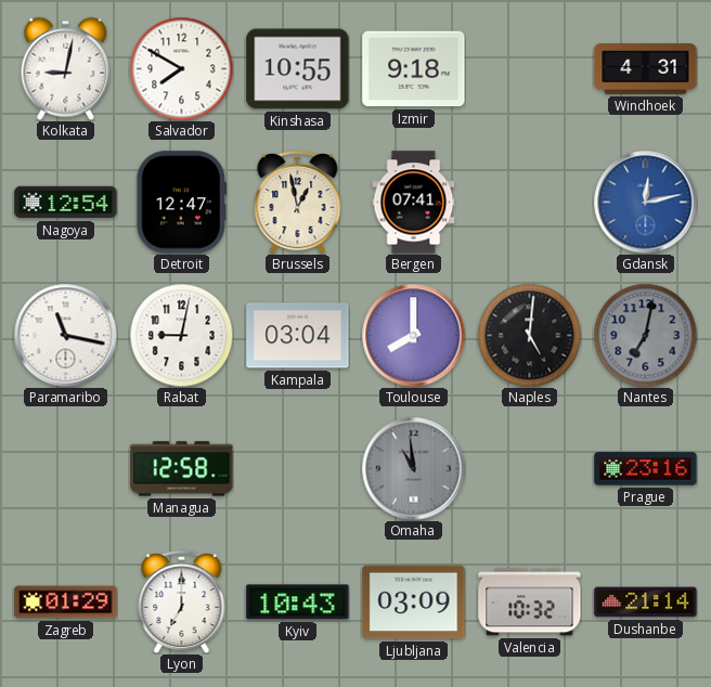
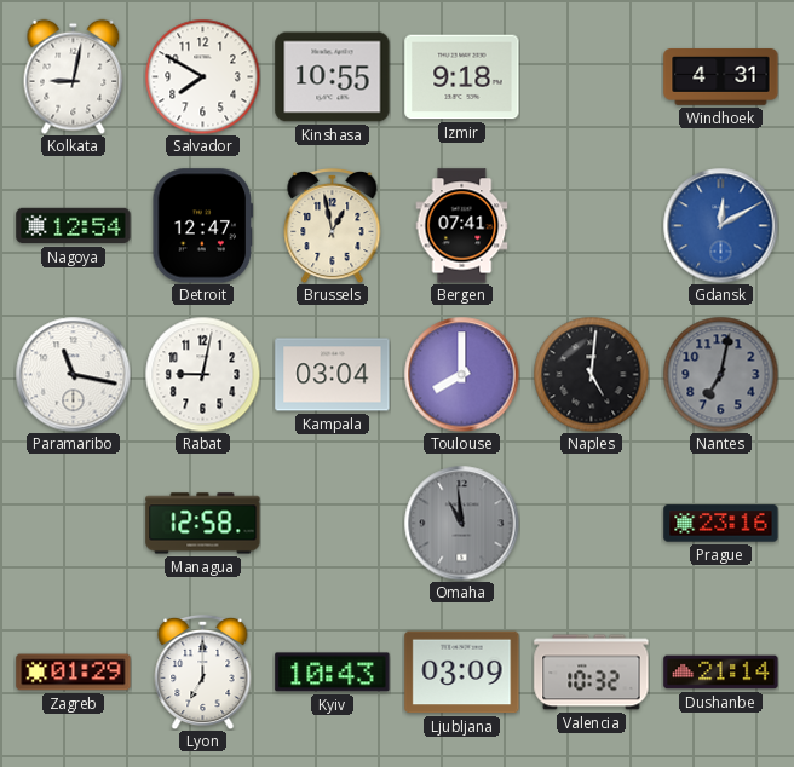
Gdansk: 12:13 -> 12:10
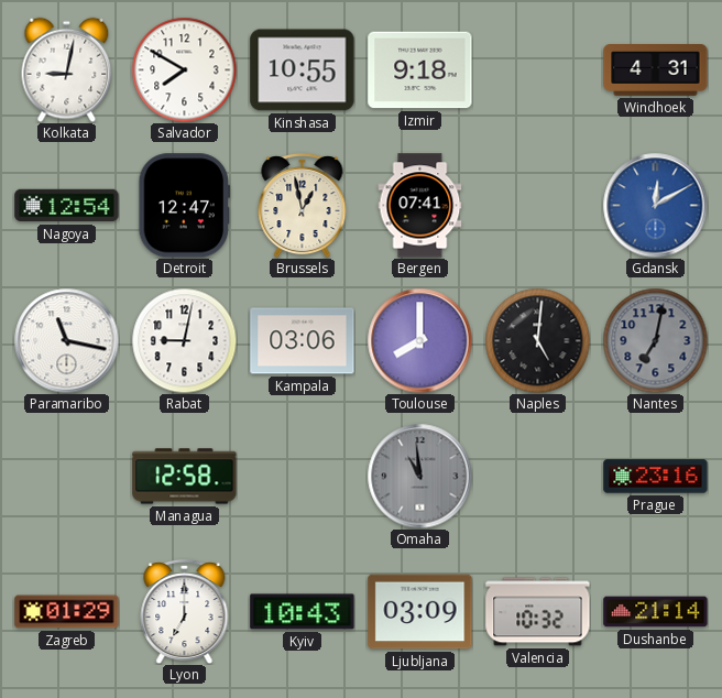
Kampala: 03:04 -> 03:06
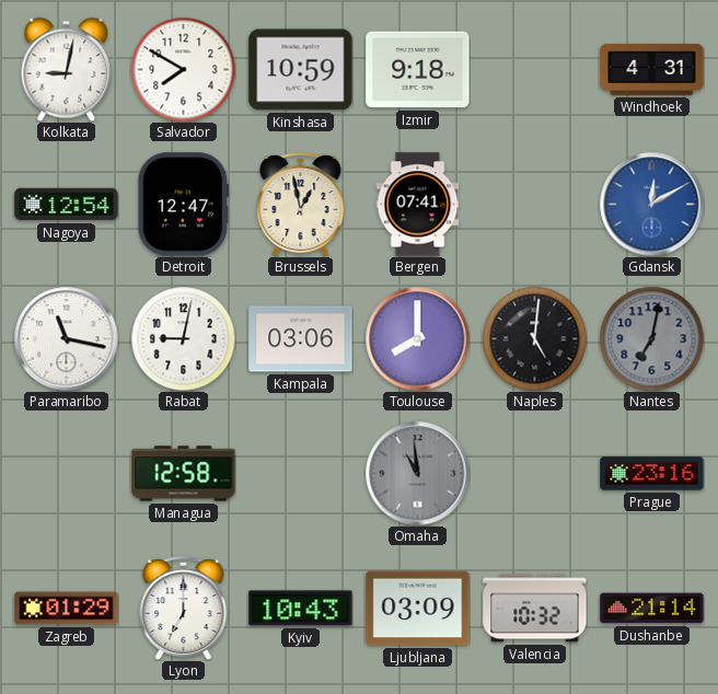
Kinshasa: 10:55 -> 10:59
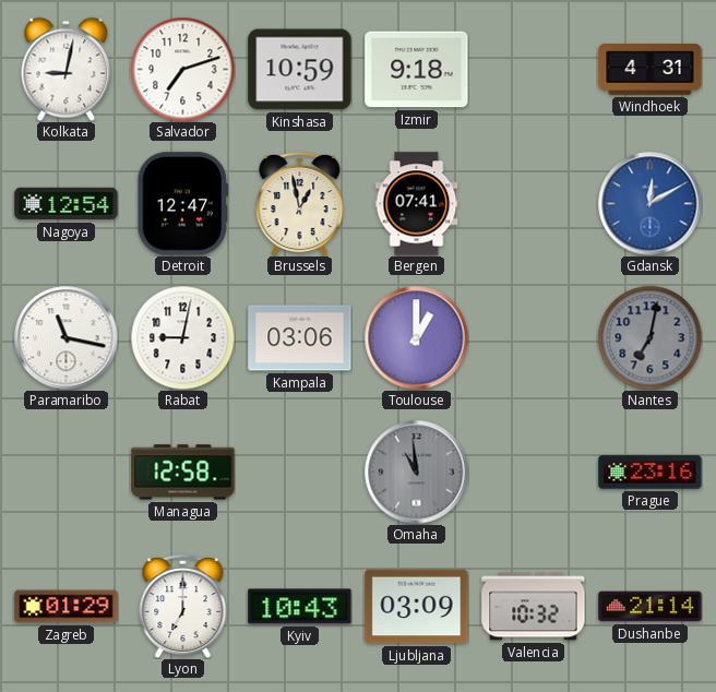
Salvador: 7:50 -> 7:12
Toulouse: 8:00 -> 1:00
Naples: 5:01 -> none
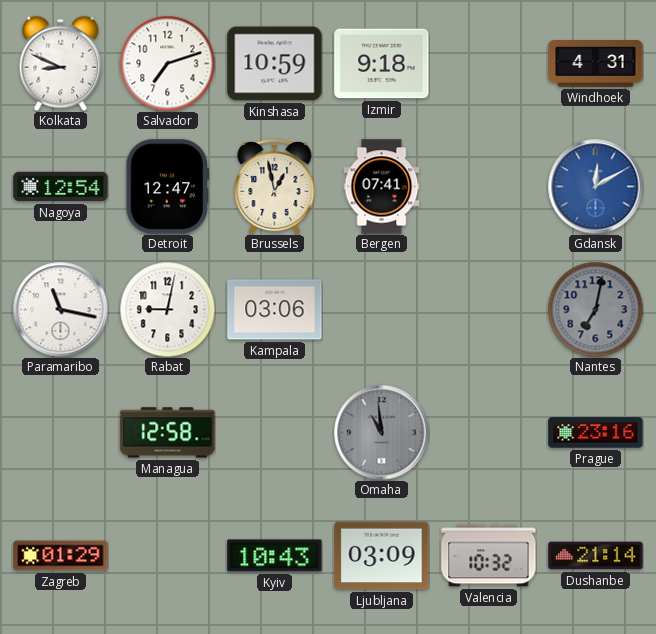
Kolkata: 9:02 -> 8:49
Toulouse: 1:00 -> none
Lyon: 7:00 -> none
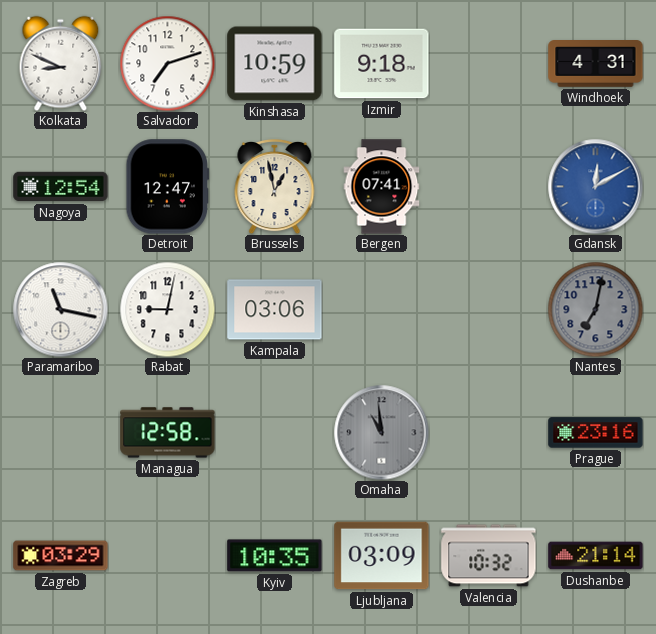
Zagreb: 01:29 -> 03:29
Kyiv: 10:43 -> 10:35
